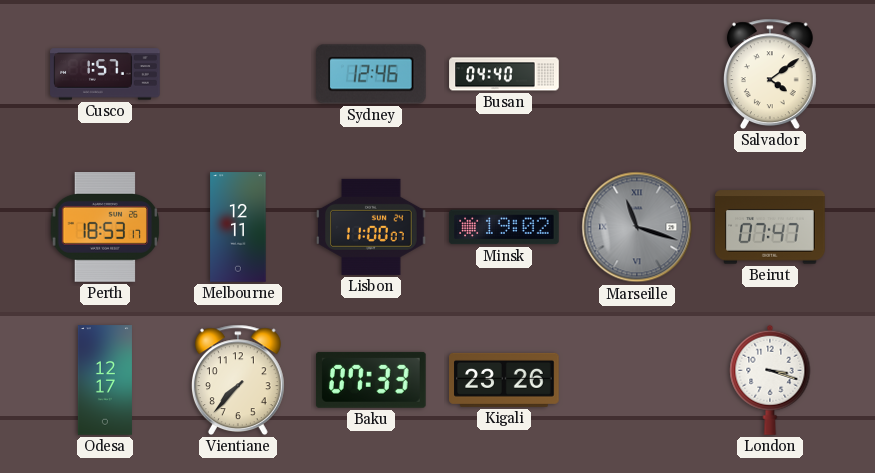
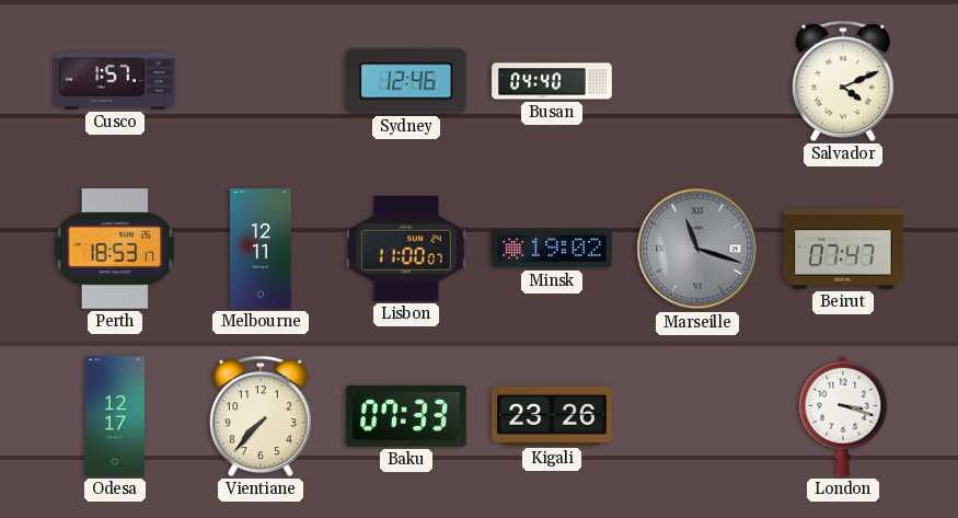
Salvador: 4:09 -> 4:11
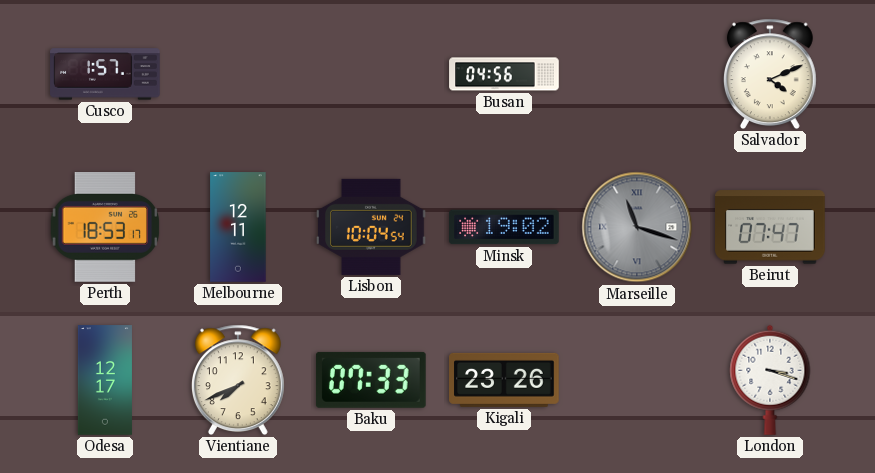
Sydney: 12:46 -> none
Busan: 04:40 -> 04:56
Lisbon: 11:00 -> 10:04
Vientiane: 7:37 -> 7:41
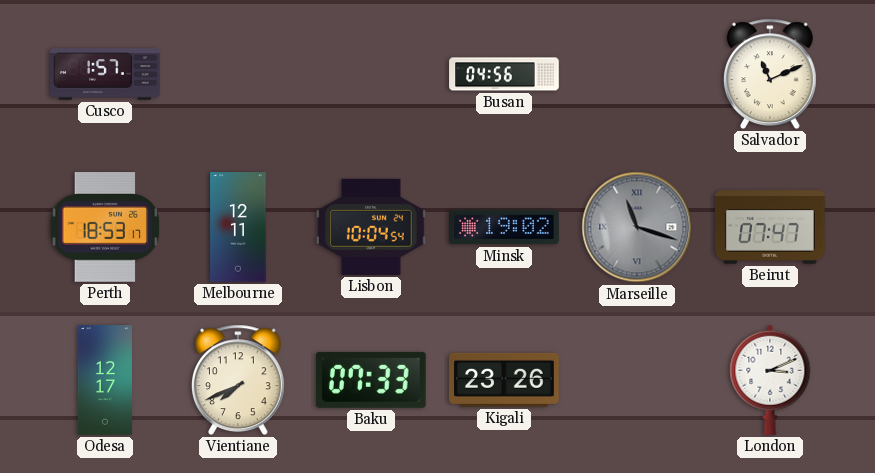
Salvador: 4:11 -> 11:11
London: 3:18 -> 3:11
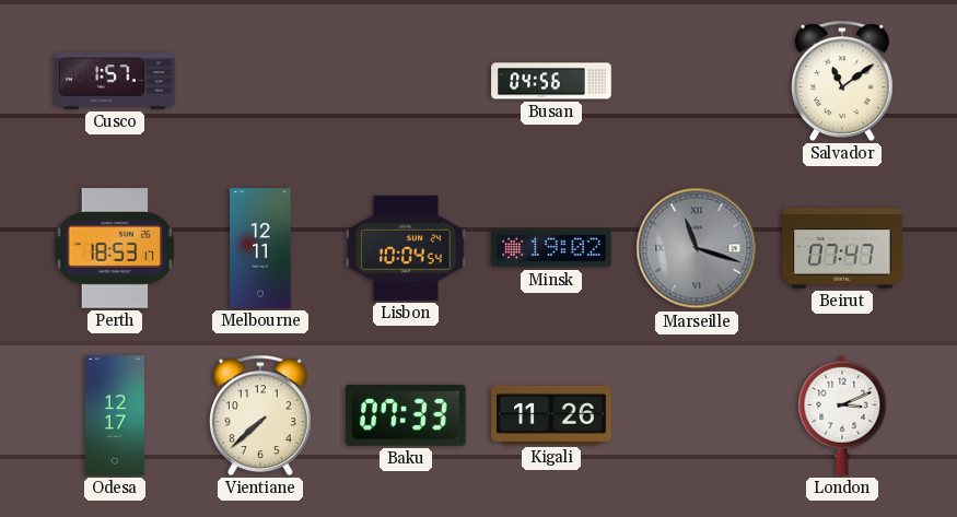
Salvador: 11:11 -> 11:09
Vientiane: 7:41 -> 7:38
Kigali: 23:26 -> 11:26
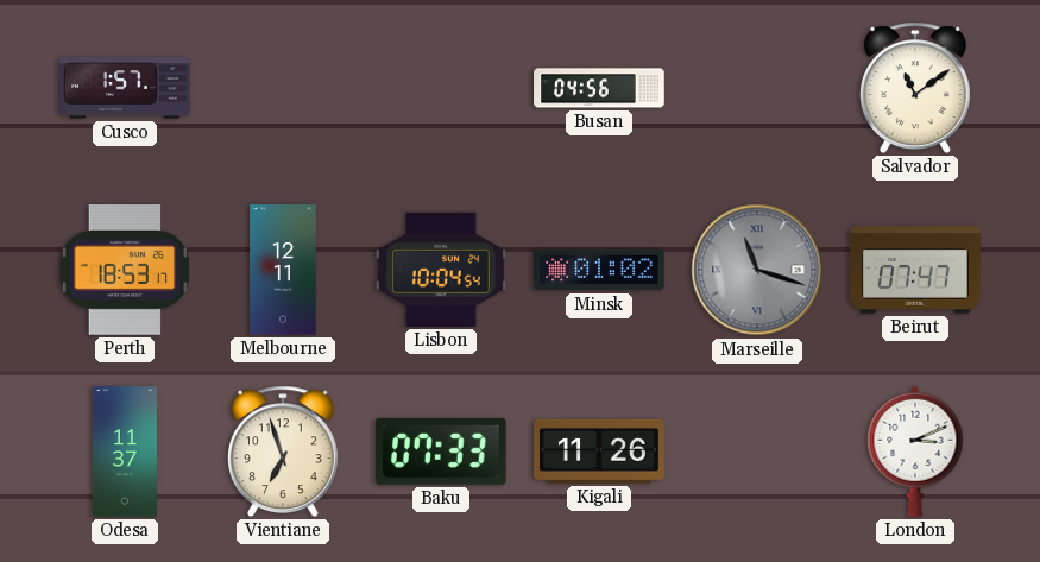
Minsk: 19:02 -> 01:02
Odesa: 12:17 -> 11:37
Vientiane: 7:38 -> 6:57
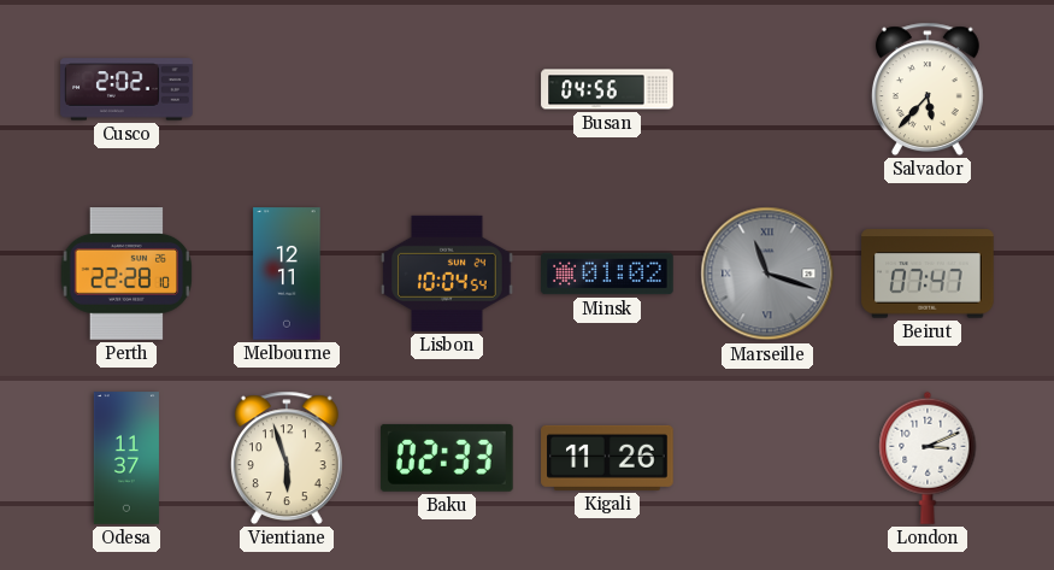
Cusco: 1:57 -> 2:02
Salvador: 11:09 -> 5:37
Perth: 18:53 -> 22:28
Vientiane: 6:57 -> 5:57
Baku: 07:33 -> 02:33
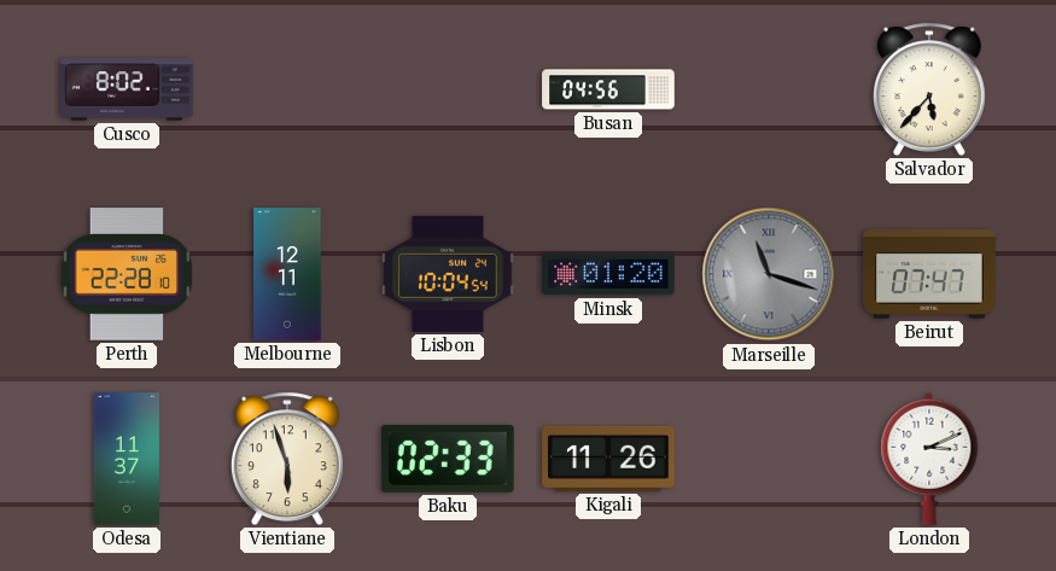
Cusco: 2:02 -> 8:02
Minsk: 01:02 -> 01:20
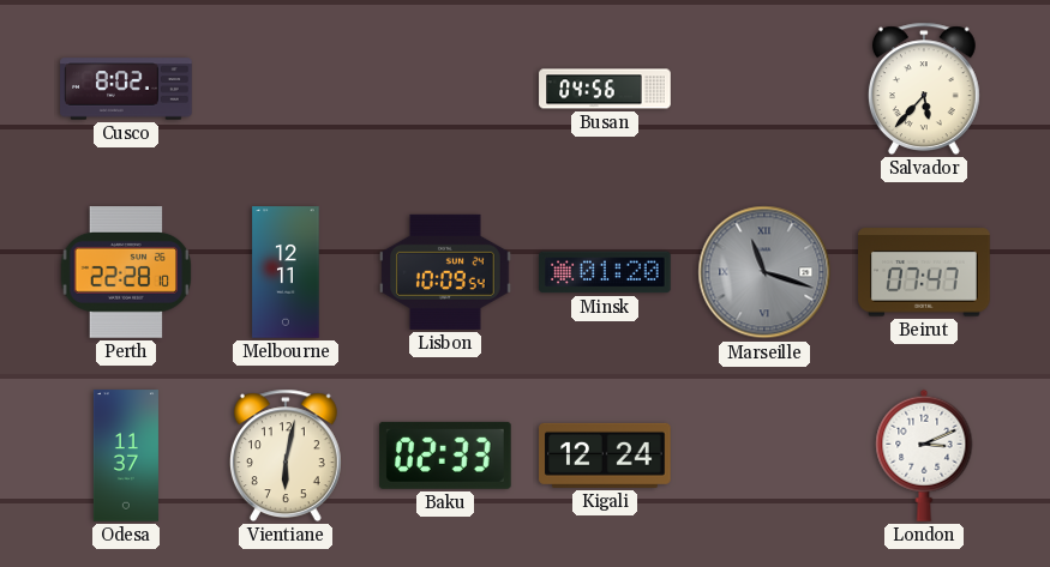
Lisbon: 10:04 -> 10:09
Vientiane: 5:57 -> 6:02
Kigali: 11:26 -> 12:24
